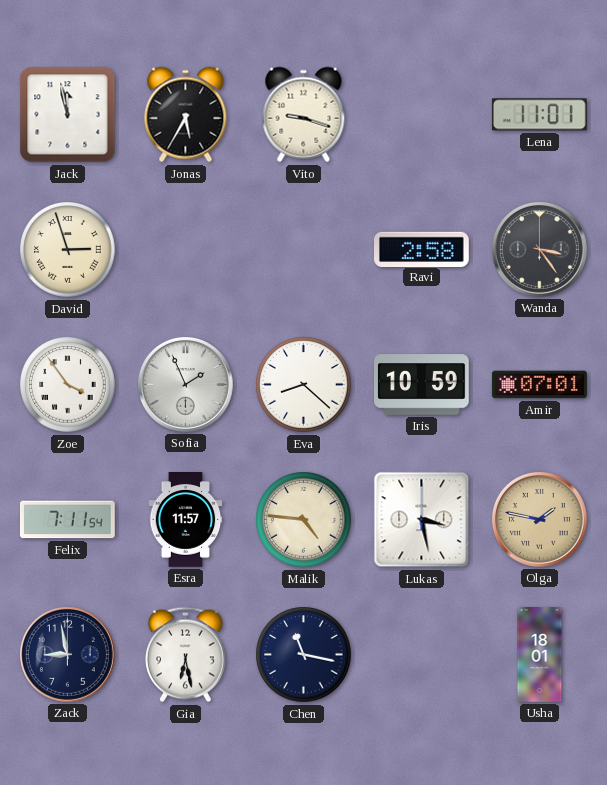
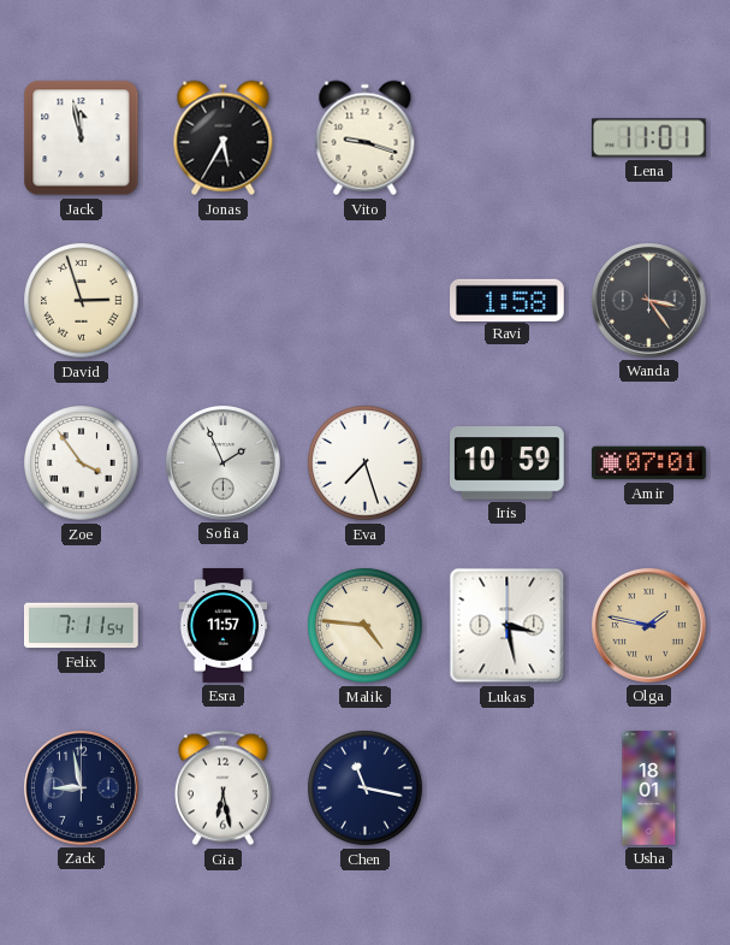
Ravi: 2:58 -> 1:58
Eva: 8:22 -> 7:27
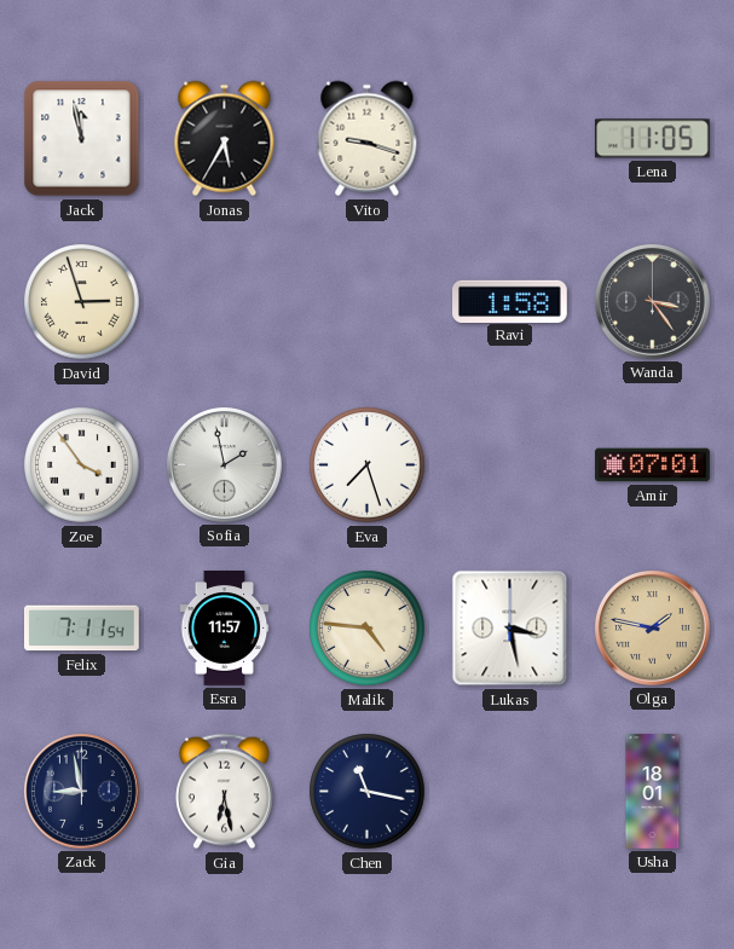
Lena: 11:01 -> 11:05
Sofia: 1:56 -> 1:58
Iris: 10:59 -> none
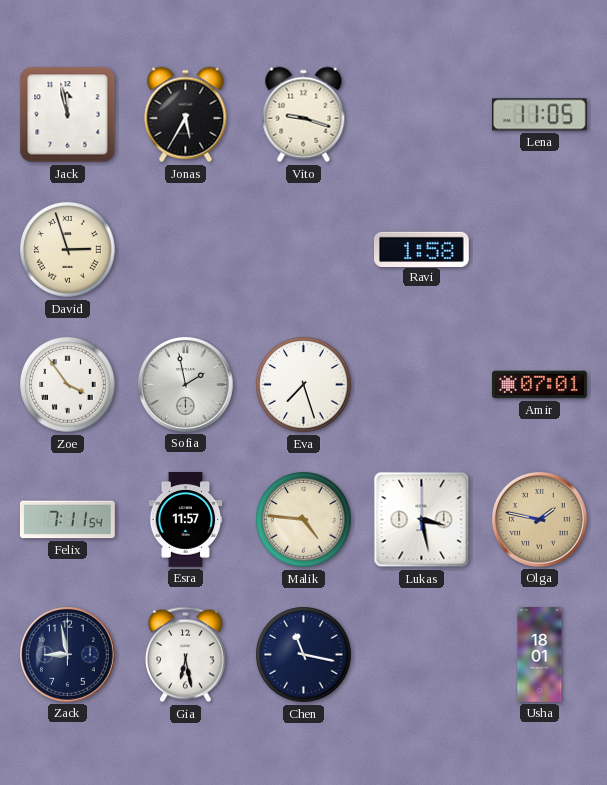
Wanda: 3:24 -> none
